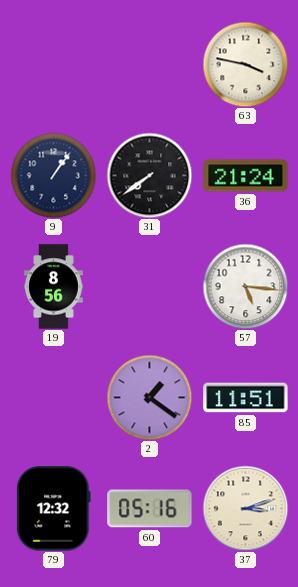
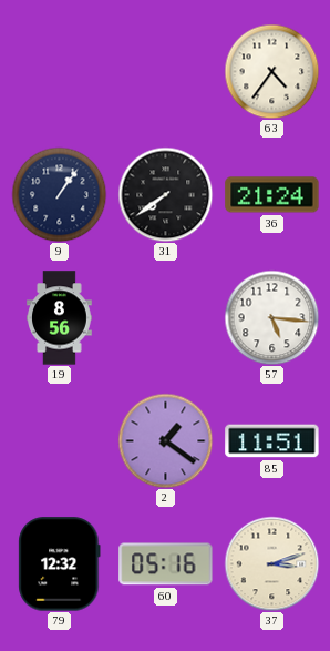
63: 3:47 -> 4:36
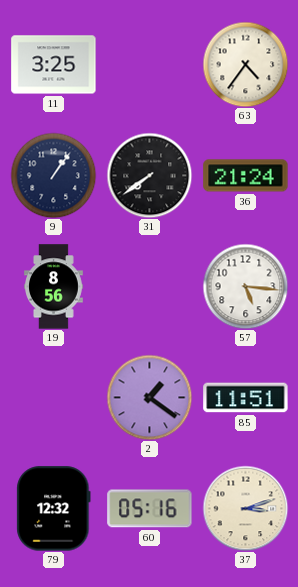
11: none -> 3:25
